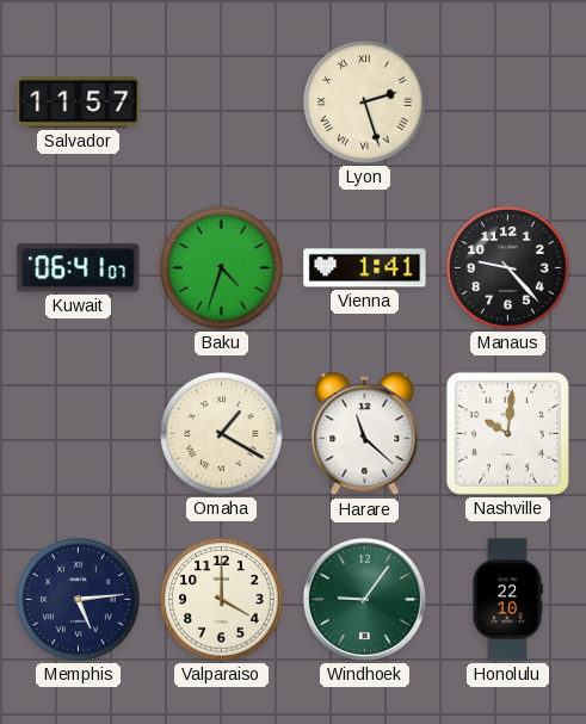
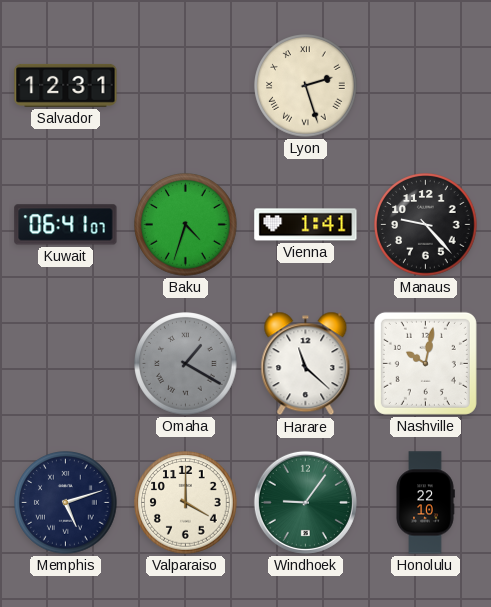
Salvador: 11:57 -> 12:31
Omaha dial: cream -> grey
Nashville: 10:01 -> 10:02
Memphis: 5:14 -> 5:12
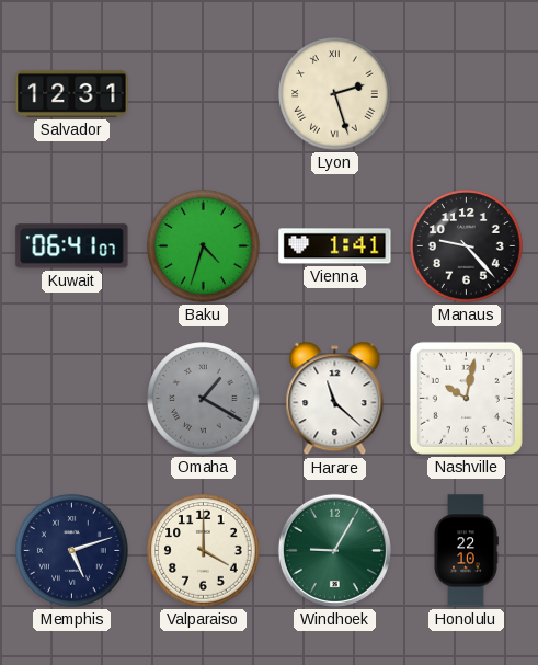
Windhoek: 9:06 -> 9:05
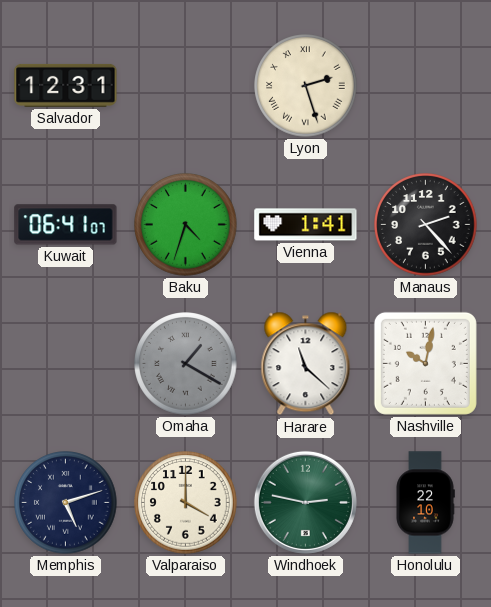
Manaus: 9:23 -> 2:23
Windhoek: 9:05 -> 2:47
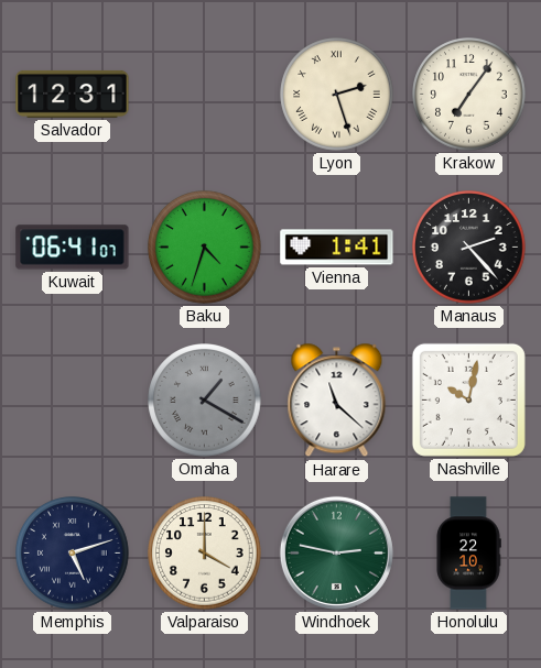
Krakow: none -> 7:06
